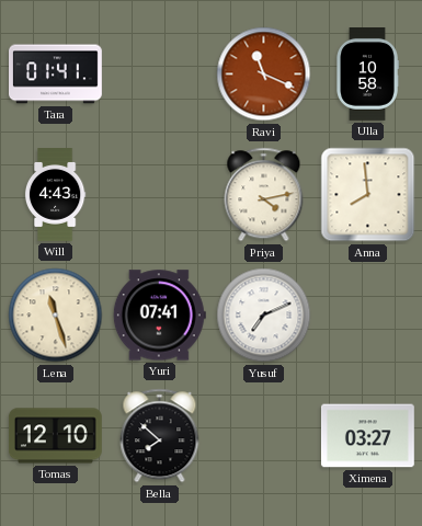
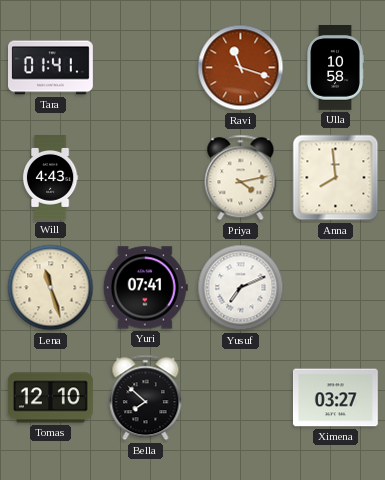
Ravi: 11:19 -> 11:18
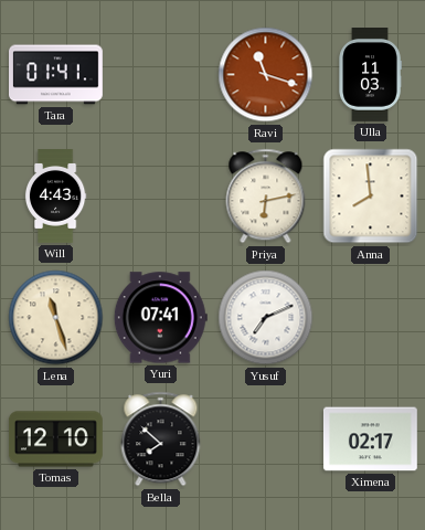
Ulla: 10:58 -> 11:03
Priya: 4:13 -> 6:13
Ximena: 03:27 -> 02:17
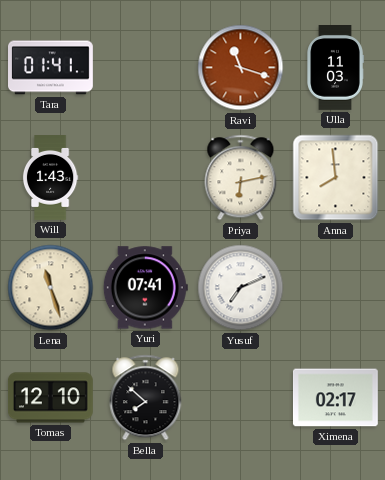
Will: 4:43 -> 1:43
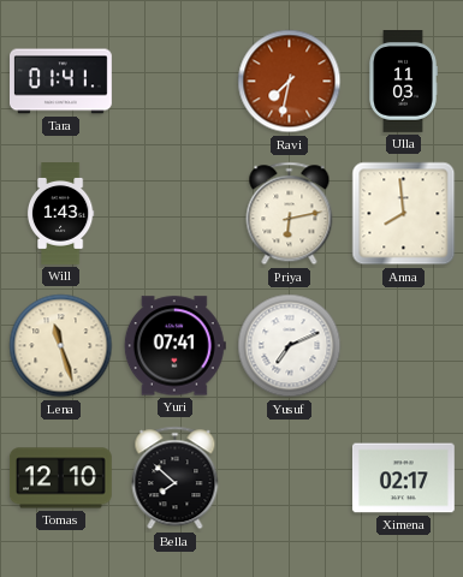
Ravi: 11:18 -> 7:32
